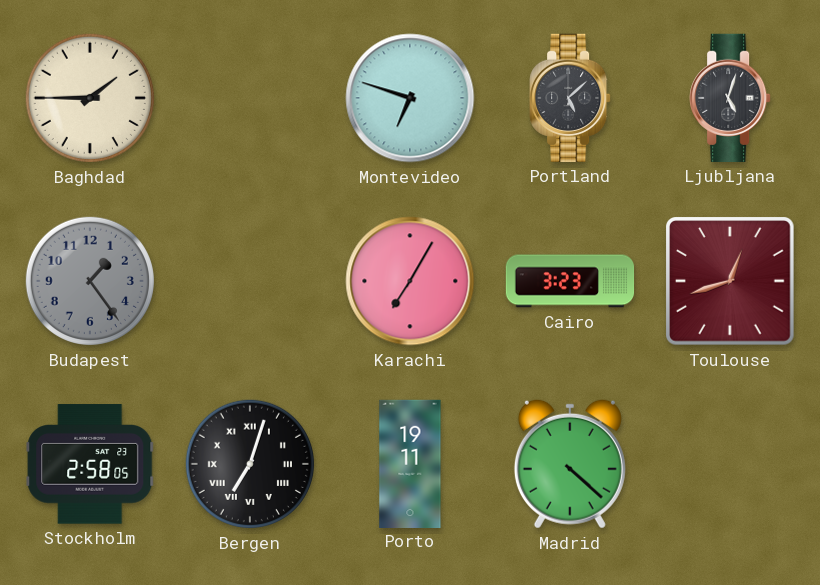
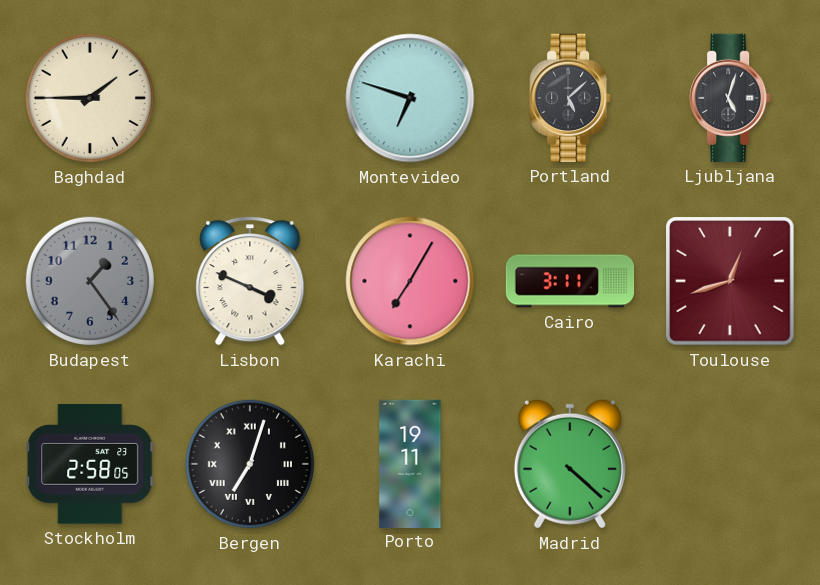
Lisbon: none -> 3:49
Cairo: 3:23 -> 3:11
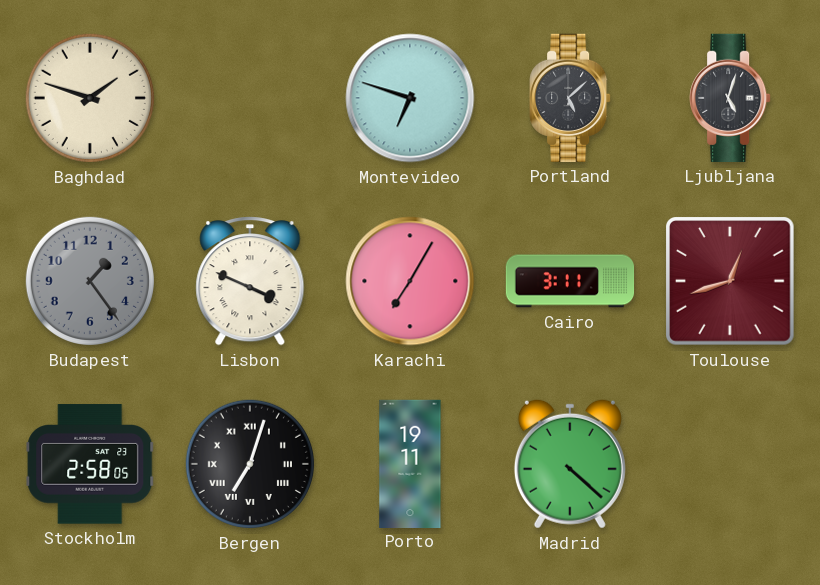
Baghdad: 1:45 -> 1:48
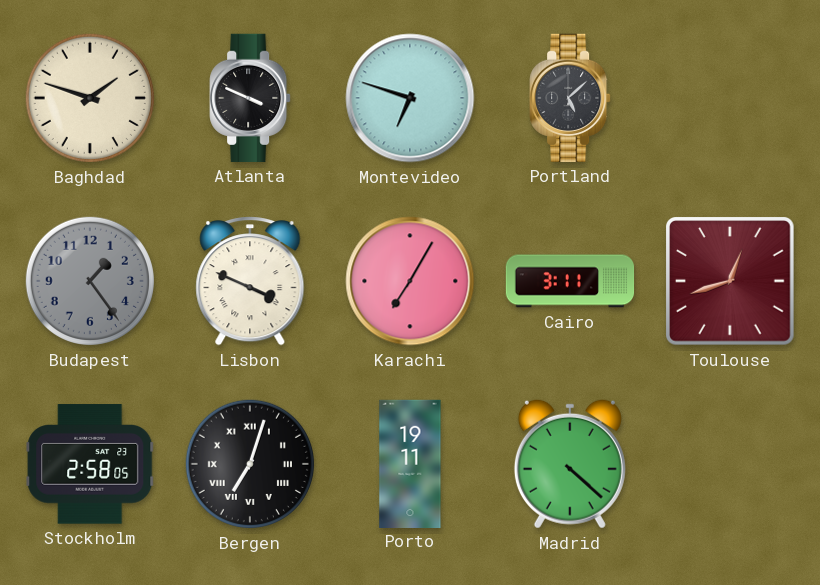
Atlanta: none -> 3:49
Ljubljana: 5:03 -> none
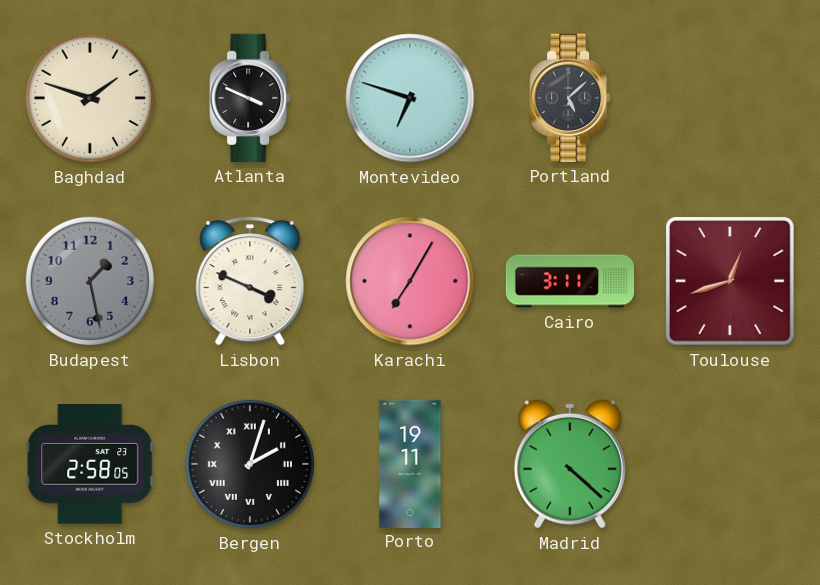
Budapest: 1:24 -> 1:28
Bergen: 7:03 -> 2:03
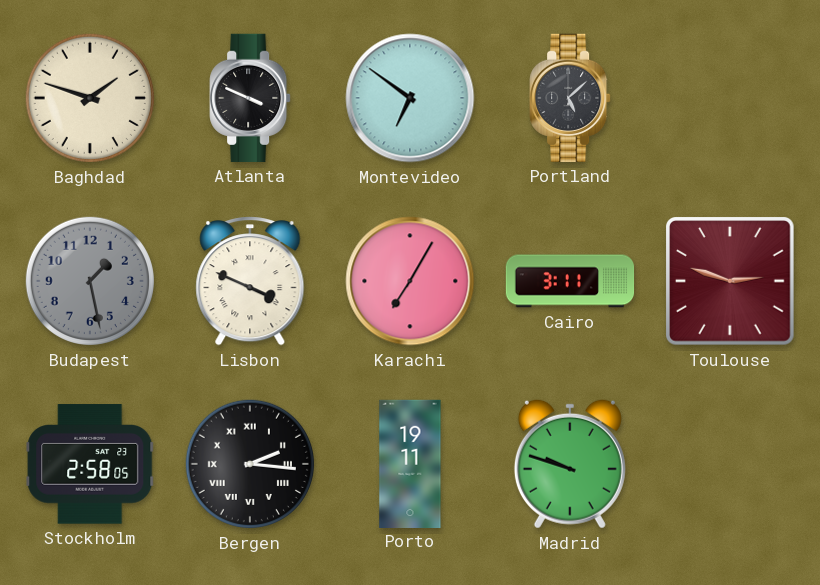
Montevideo: 6:48 -> 6:51
Toulouse: 12:42 -> 2:48
Bergen: 2:03 -> 2:16
Madrid: 4:22 -> 9:48
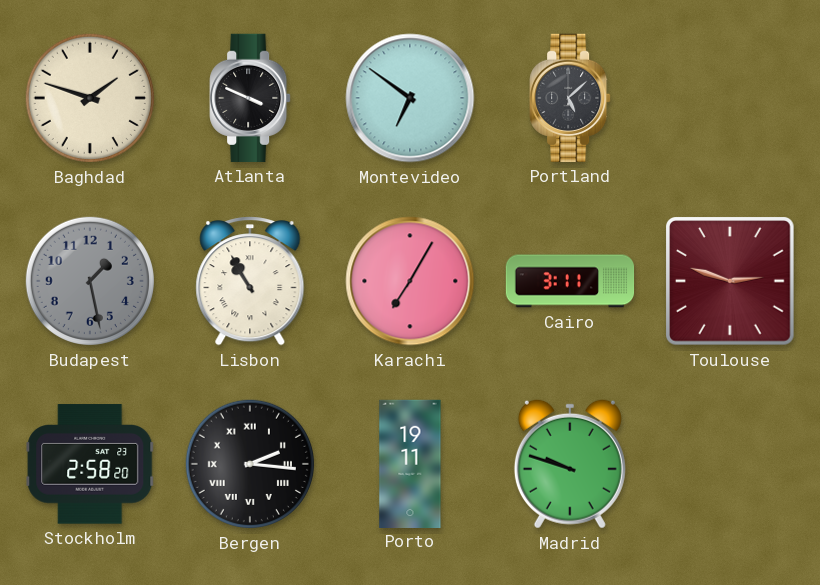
Lisbon: 3:49 -> 10:55
Stockholm: 2:58:05 -> 2:58:20
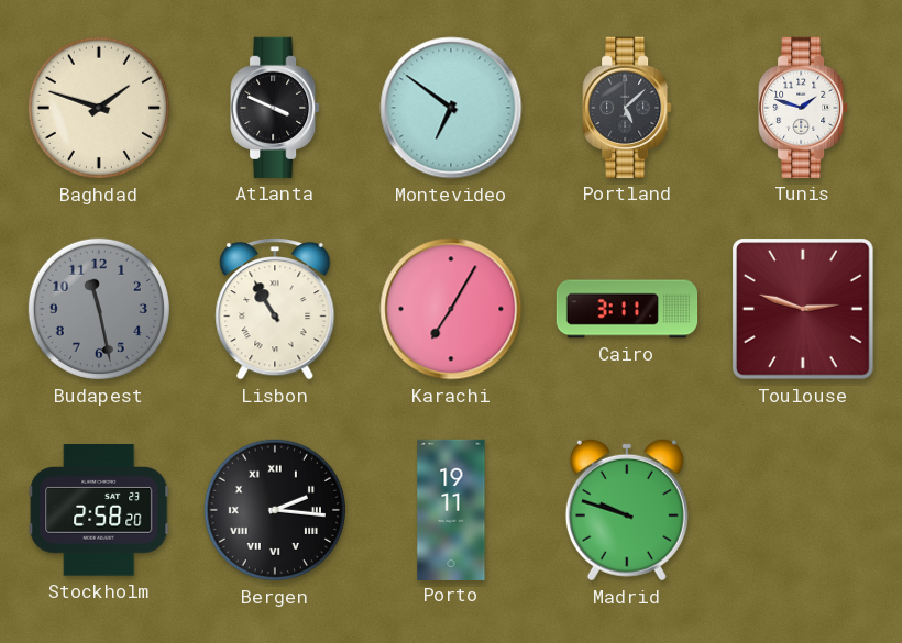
Tunis: none -> 1:48
Budapest: 1:28 -> 11:28
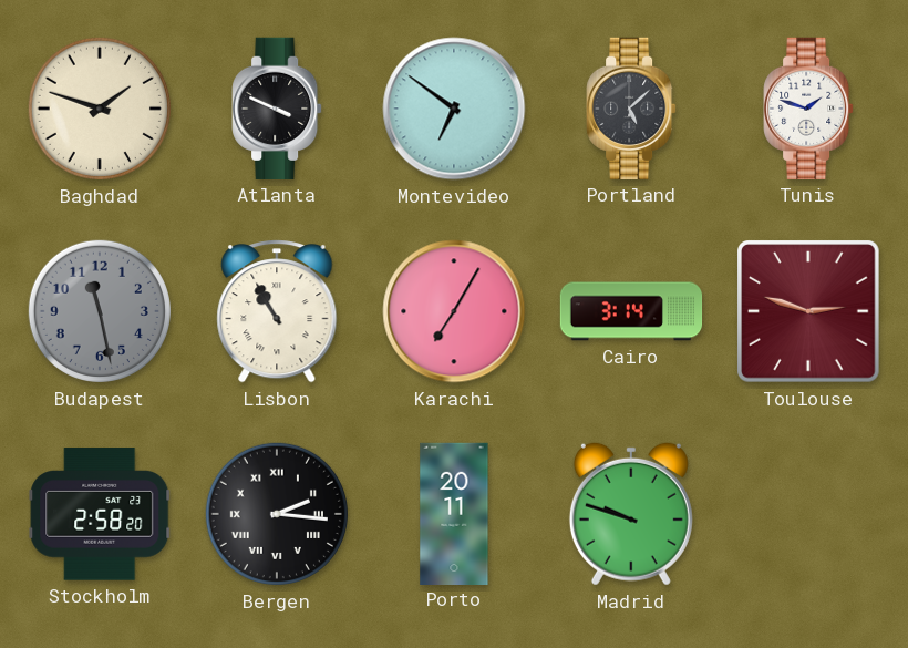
Cairo: 3:11 -> 3:14
Porto: 19:11 -> 20:11
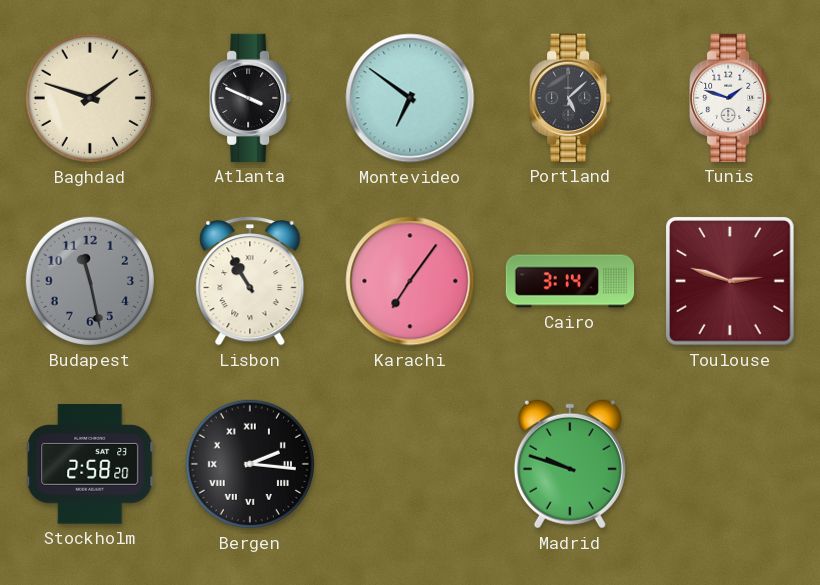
Karachi: 7:05 -> 7:06
Porto: 20:11 -> none
